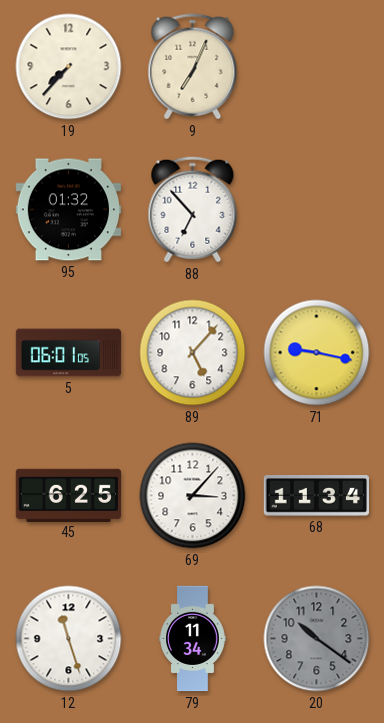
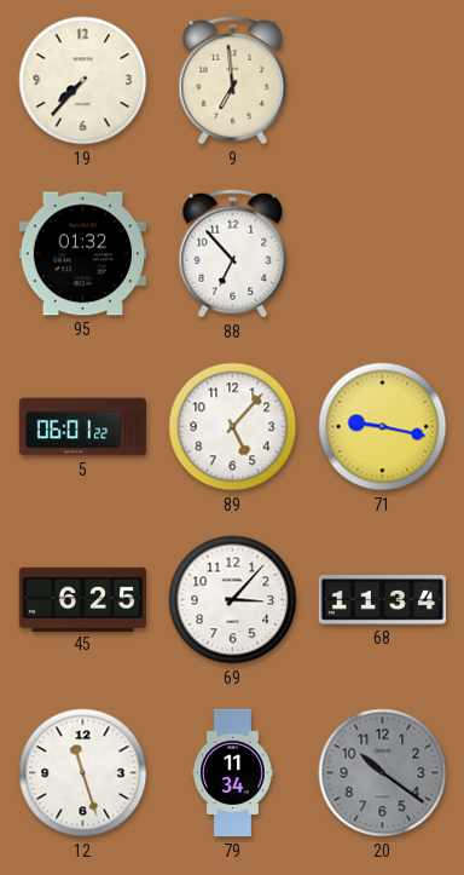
9: 7:04 -> 6:59
5: 06:01:05 -> 06:01:22
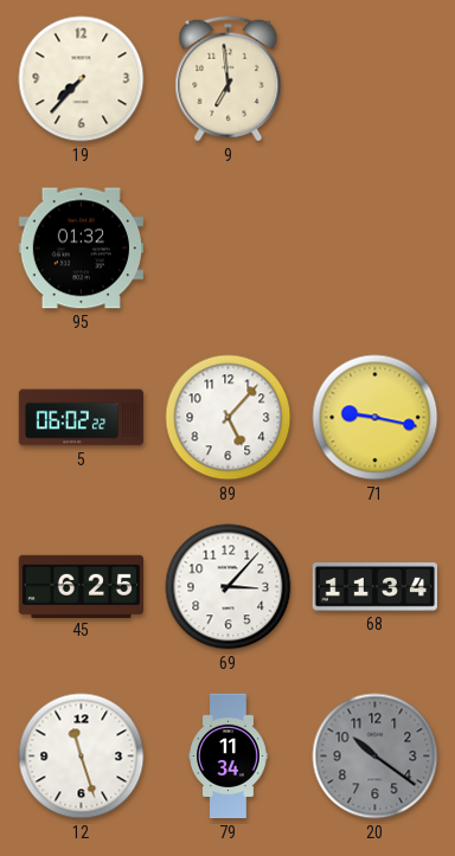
88: 6:53 -> none
5: 06:01 -> 06:02
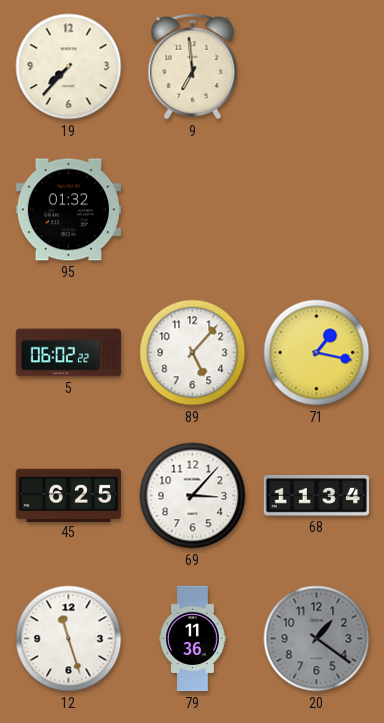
71: 9:17 -> 1:17
79: 11:34 -> 11:36
20: 10:21 -> 1:21
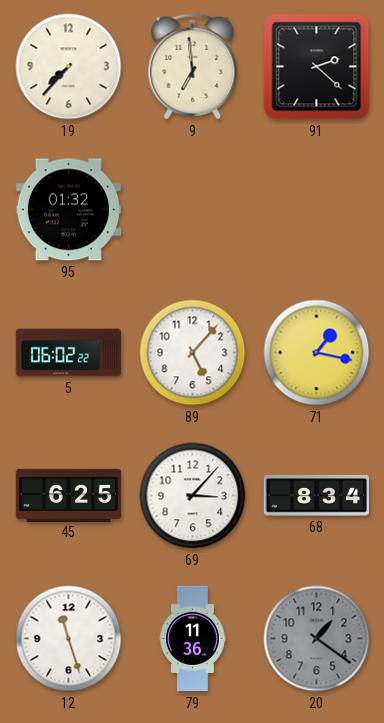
91: none -> 2:22
68: 11:34 -> 8:34
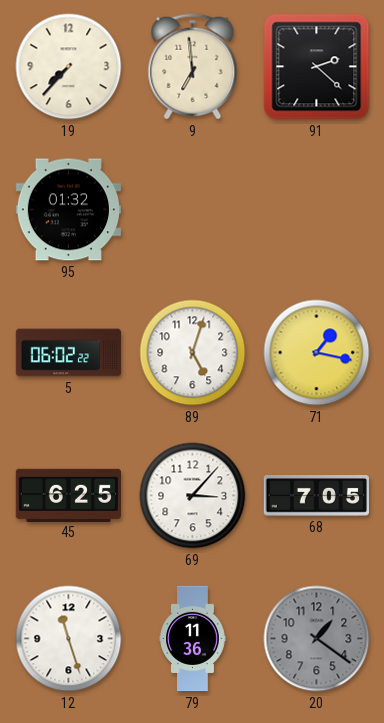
89: 5:07 -> 5:03
68: 8:34 -> 7:05
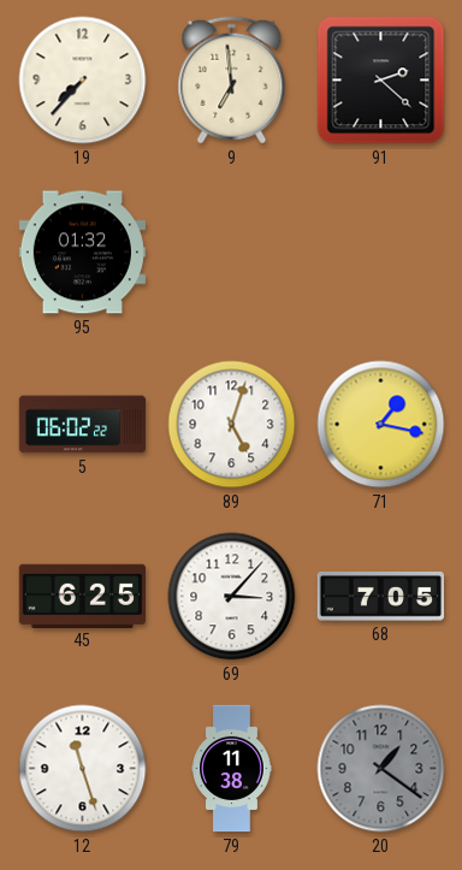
79: 11:36 -> 11:38
